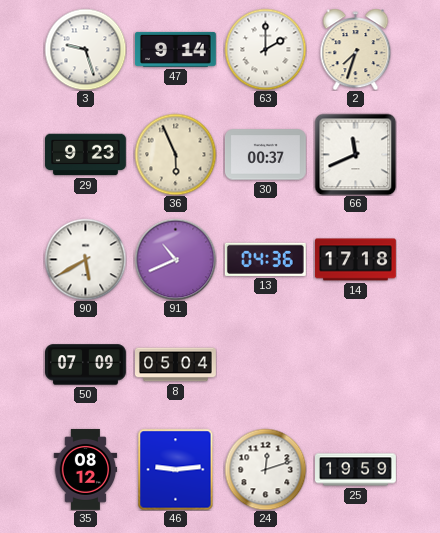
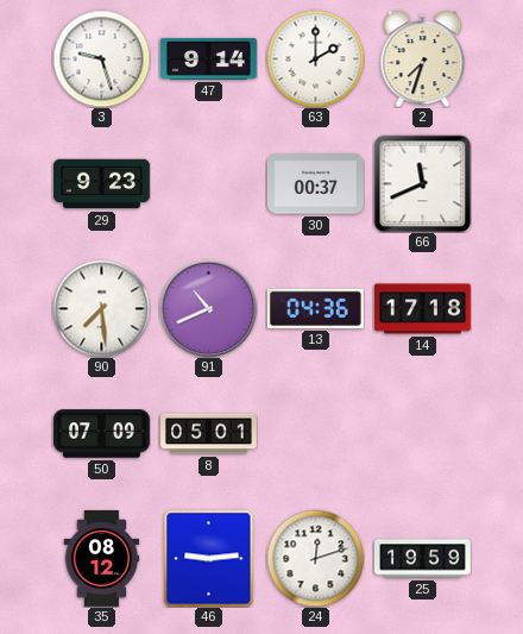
36: 5:56 -> none
90: 5:40 -> 7:29
8: 05:04 -> 05:01
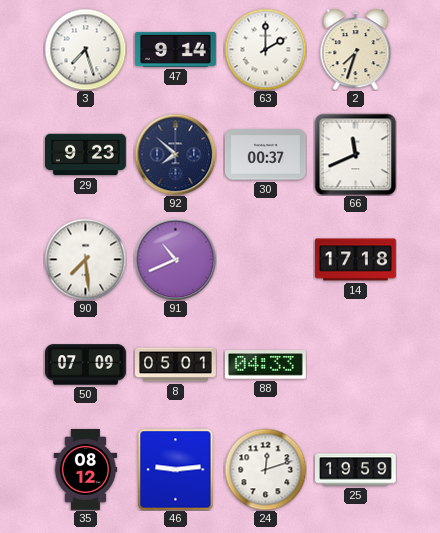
3: 9:27 -> 7:27
92: none -> 7:52
13: 04:36 -> none
88: none -> 04:33
